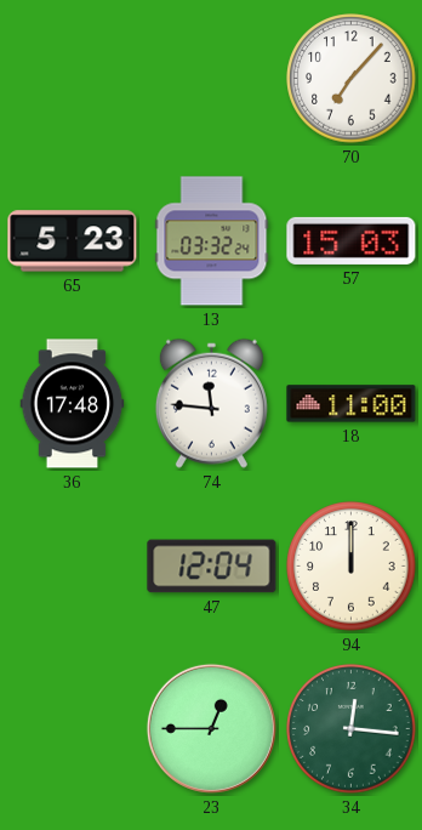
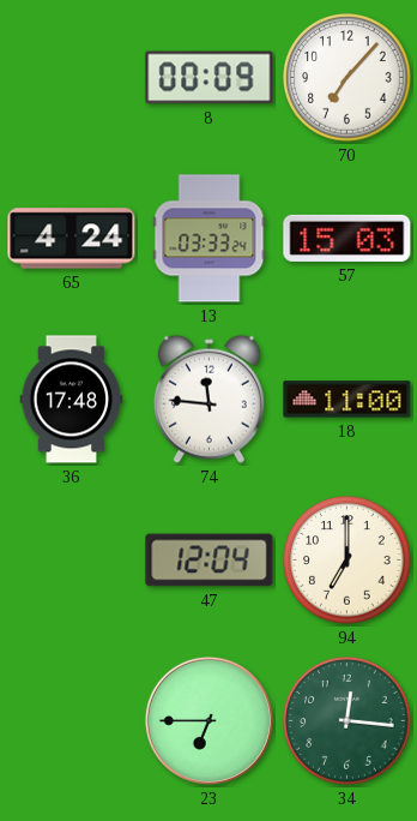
8: none -> 00:09
65: 5:23 -> 4:24
13: 03:32 -> 03:33
94: 12:00 -> 7:00
23: 12:45 -> 6:45
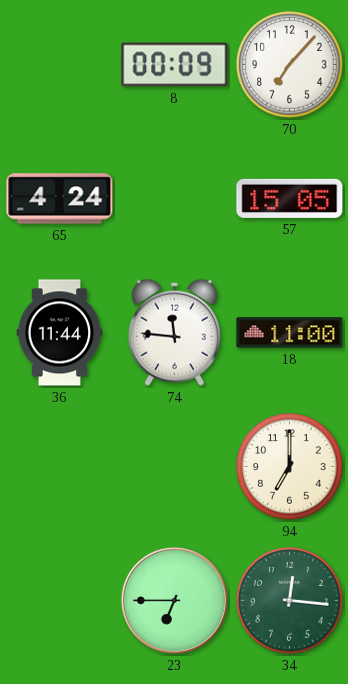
13: 03:33 -> none
57: 15:03 -> 15:05
36: 17:48 -> 11:44
47: 12:04 -> none
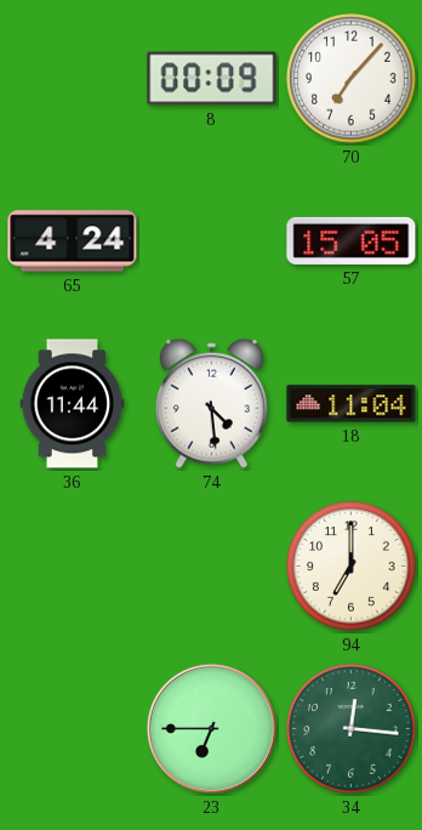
74: 11:46 -> 4:29
18: 11:00 -> 11:04
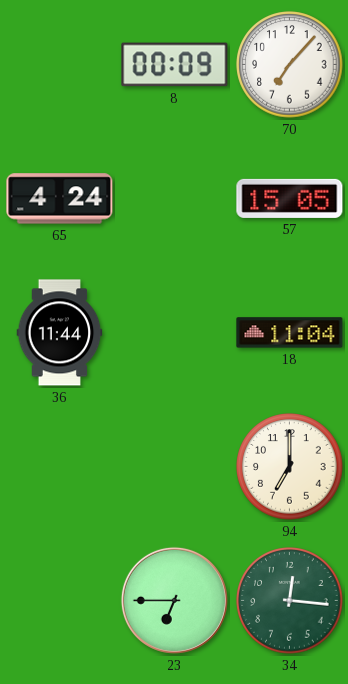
74: 4:29 -> none
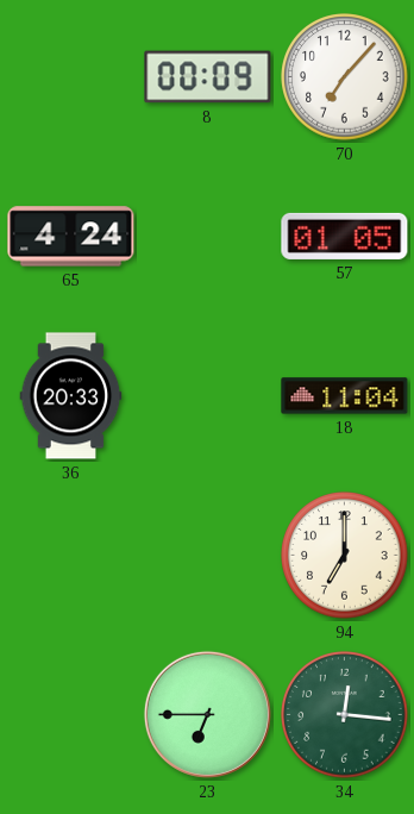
57: 15:05 -> 01:05
36: 11:44 -> 20:33
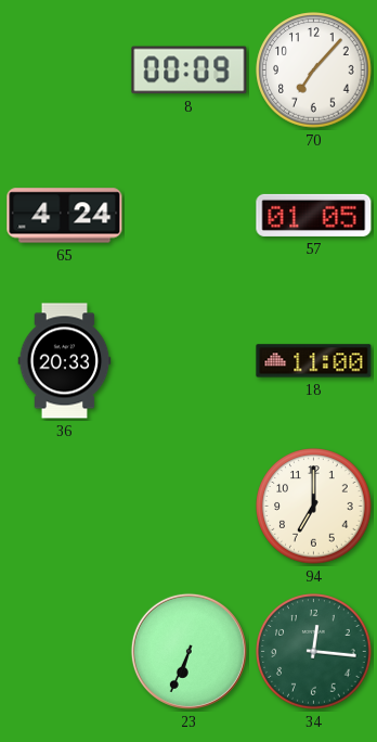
18: 11:04 -> 11:00
23: 6:45 -> 6:34
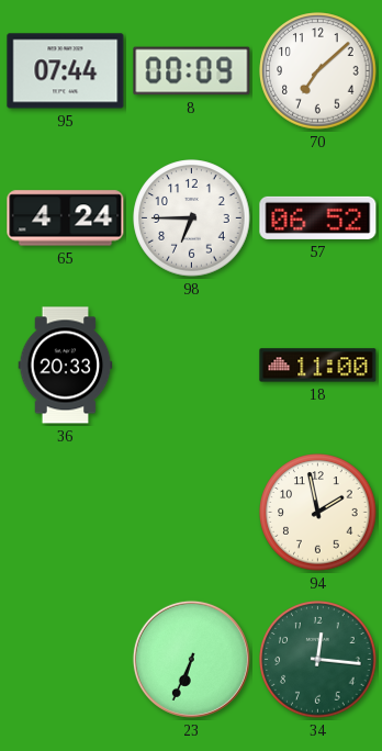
95: none -> 07:44
70: 7:07 -> 7:08
98: none -> 6:45
57: 01:05 -> 06:52
94: 7:00 -> 1:58
